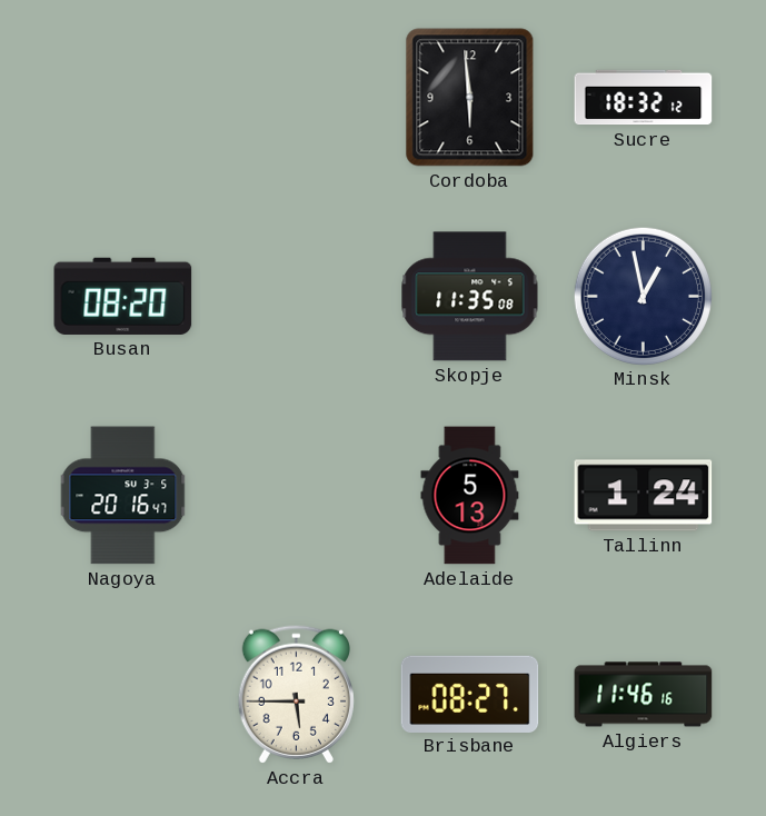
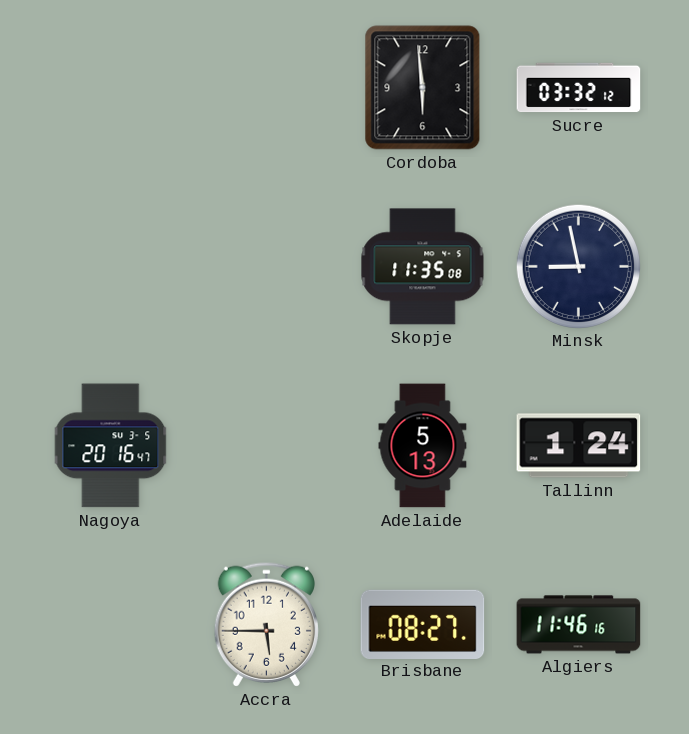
Sucre: 18:32 -> 03:32
Busan: 08:20 -> none
Minsk: 12:58 -> 8:58
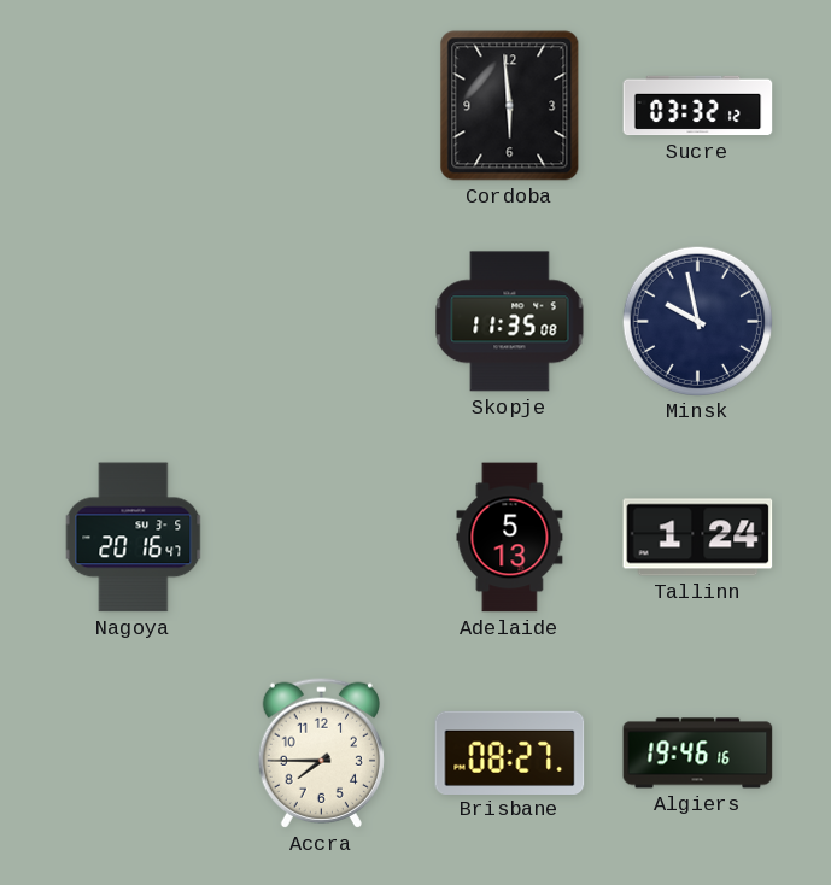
Minsk: 8:58 -> 9:58
Accra: 5:45 -> 7:45
Algiers: 11:46 -> 19:46
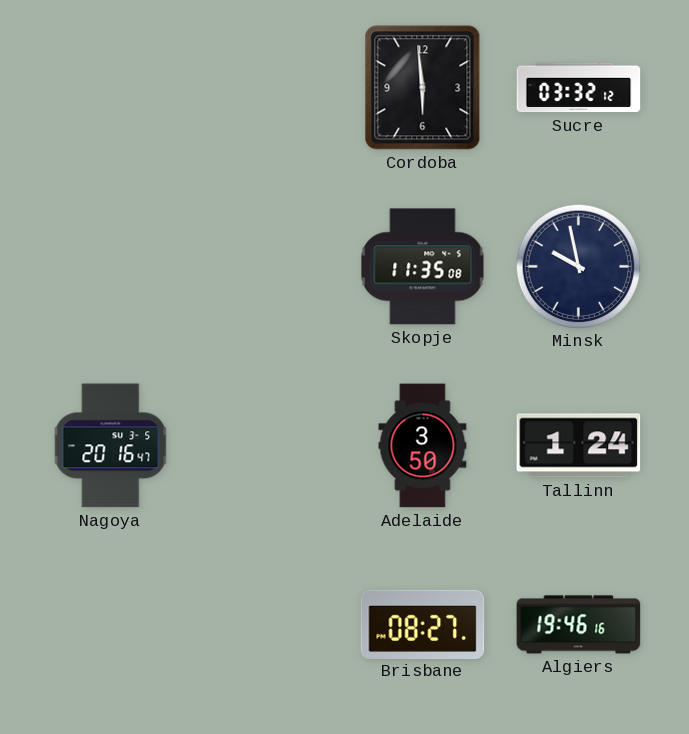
Adelaide: 5:13 -> 3:50
Accra: 7:45 -> none
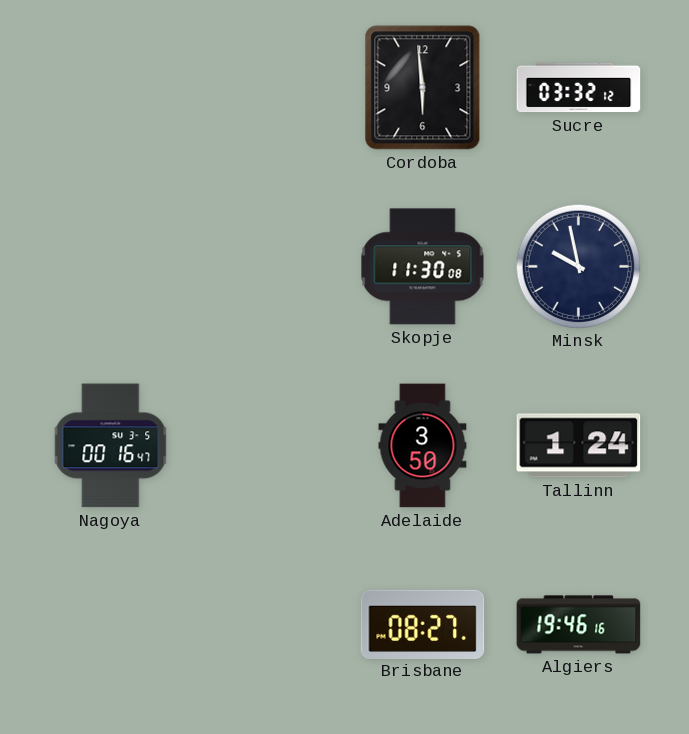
Skopje: 11:35 -> 11:30
Nagoya: 20:16 -> 00:16
